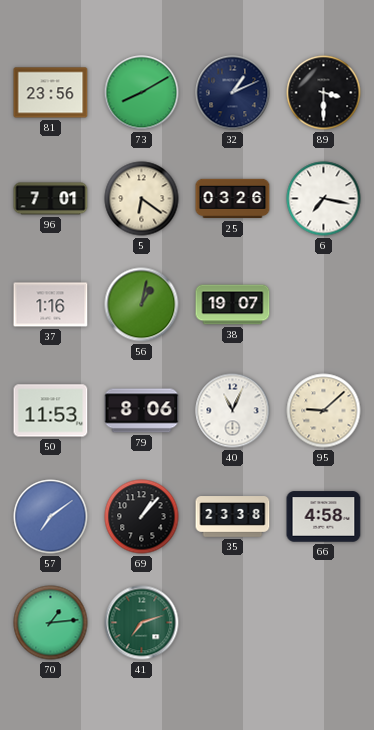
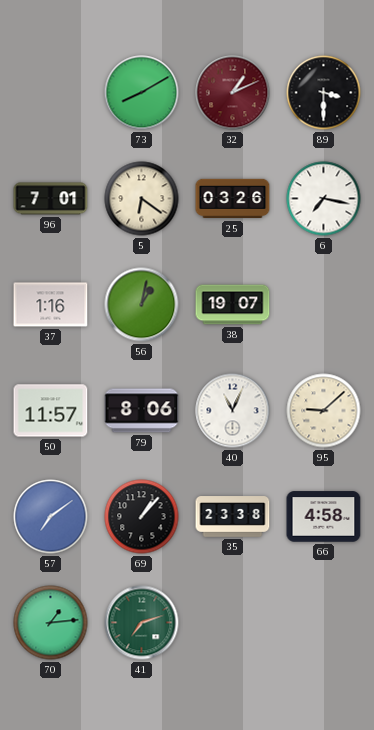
81: 23:56 -> none
32 dial: navy -> burgundy
50: 11:53 -> 11:57
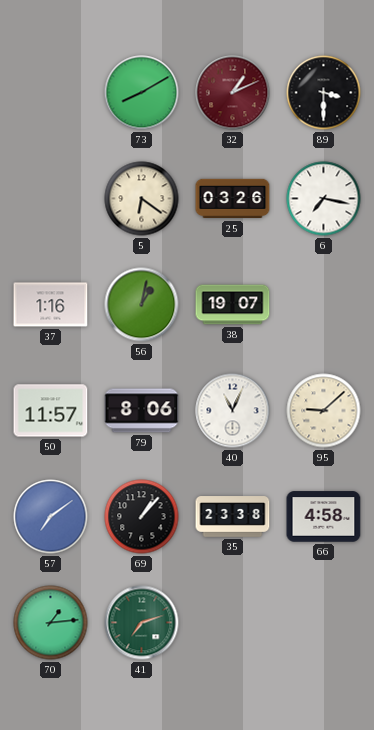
96: 7:01 -> none
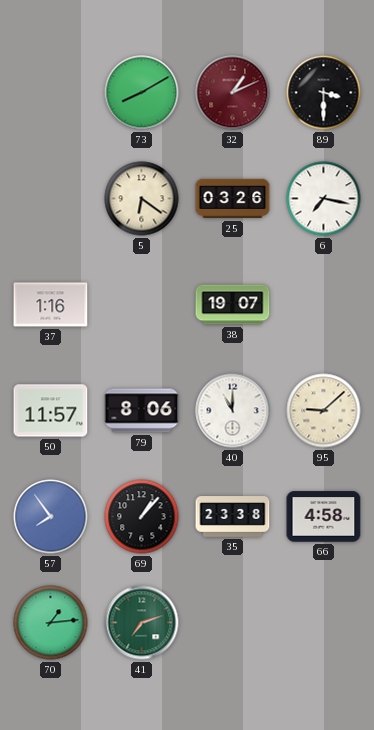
56: 1:02 -> none
40: 11:04 -> 11:00
57: 7:09 -> 7:54
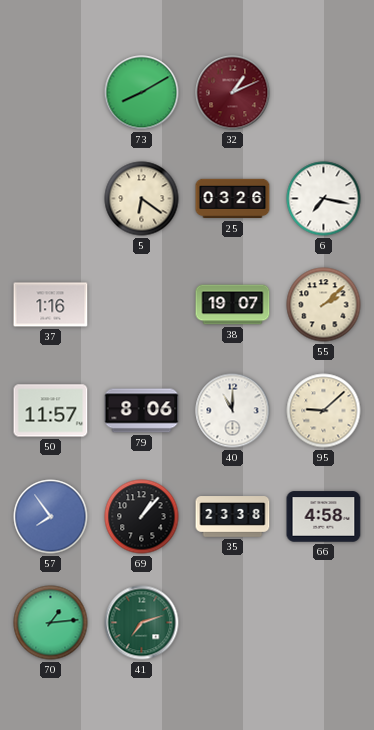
89: 3:30 -> none
55: none -> 2:08
